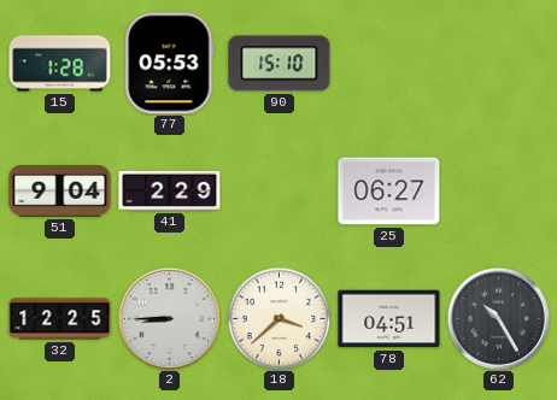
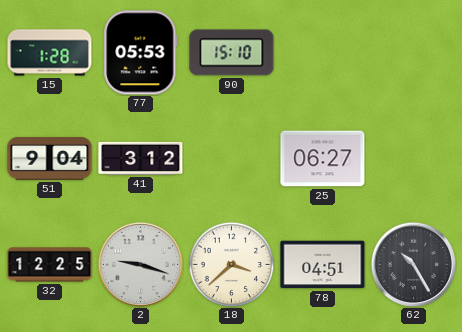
41: 2:29 -> 3:12
2: 8:45 -> 9:18
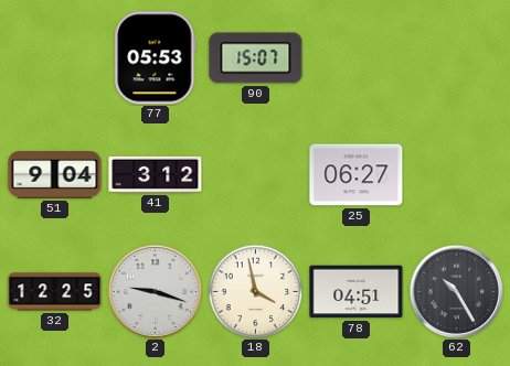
15: 1:28 -> none
90: 15:10 -> 15:07
18: 3:38 -> 3:58
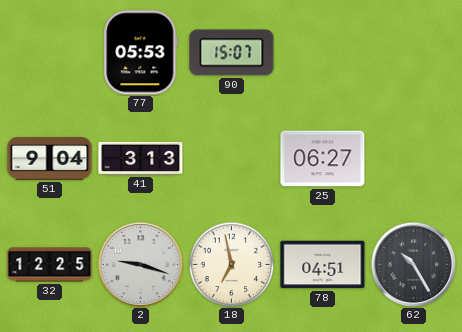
41: 3:12 -> 3:13
18: 3:58 -> 6:58
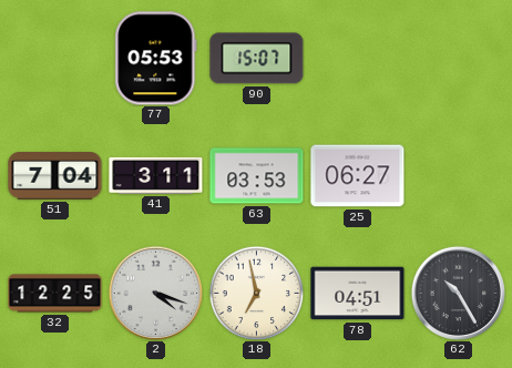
51: 9:04 -> 7:04
41: 3:13 -> 3:11
63: none -> 03:53
2: 9:18 -> 4:18
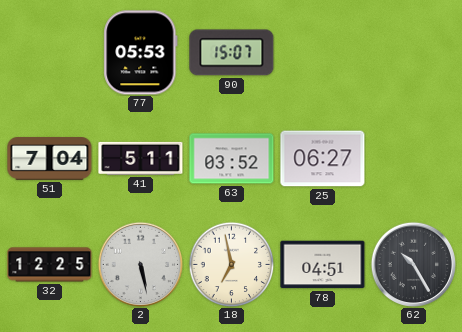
41: 3:11 -> 5:11
63: 03:53 -> 03:52
2: 4:18 -> 5:28
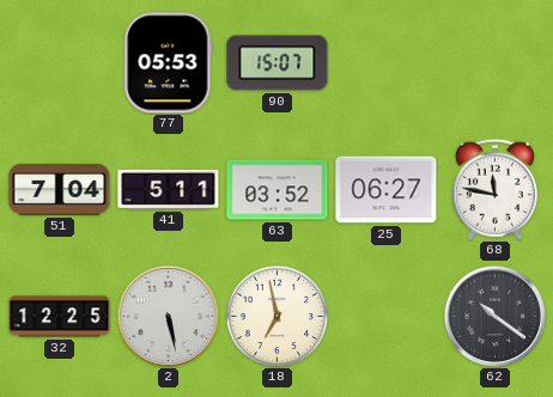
68: none -> 11:47
78: 04:51 -> none
62: 10:25 -> 10:21
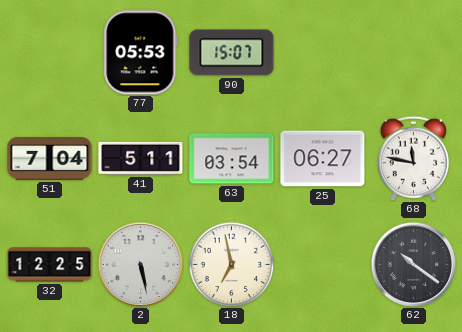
63: 03:52 -> 03:54
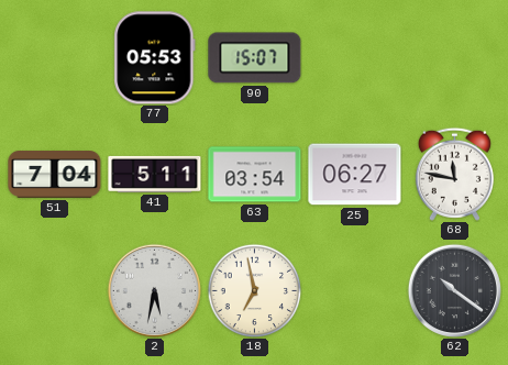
32: 12:25 -> none
2: 5:28 -> 5:32
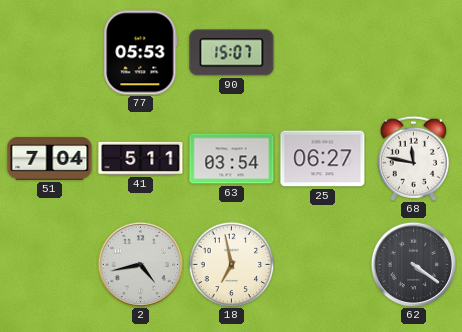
2: 5:32 -> 4:43
62: 10:21 -> 4:21
